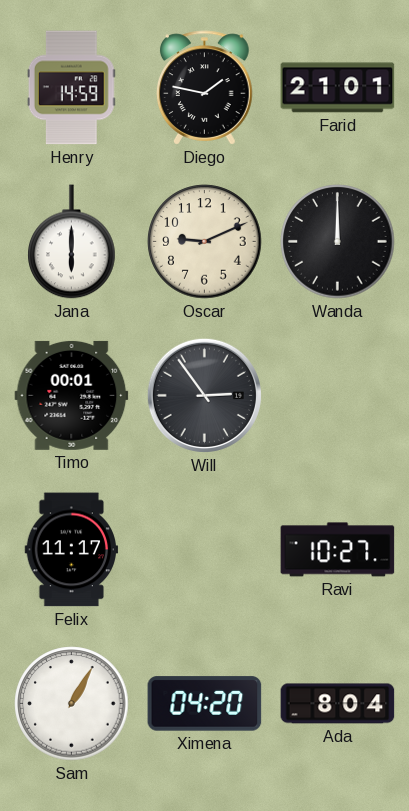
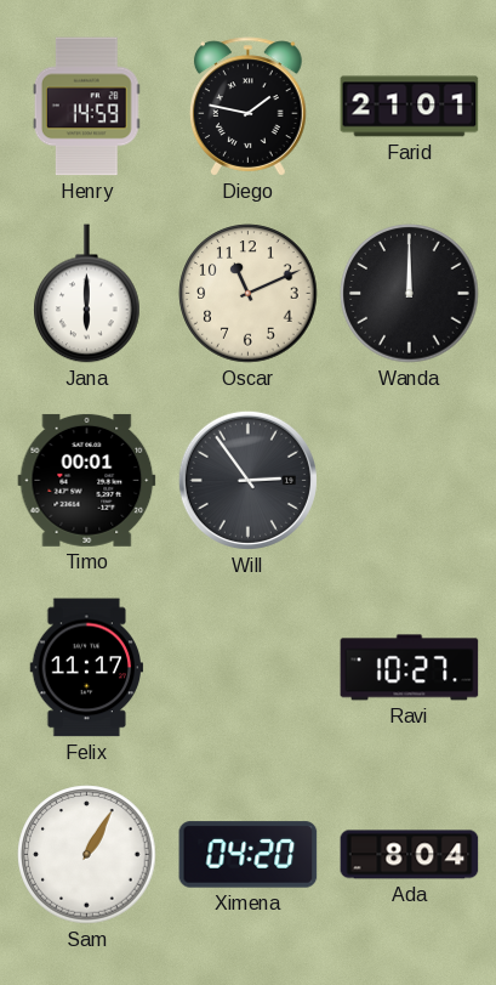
Oscar: 9:11 -> 11:11
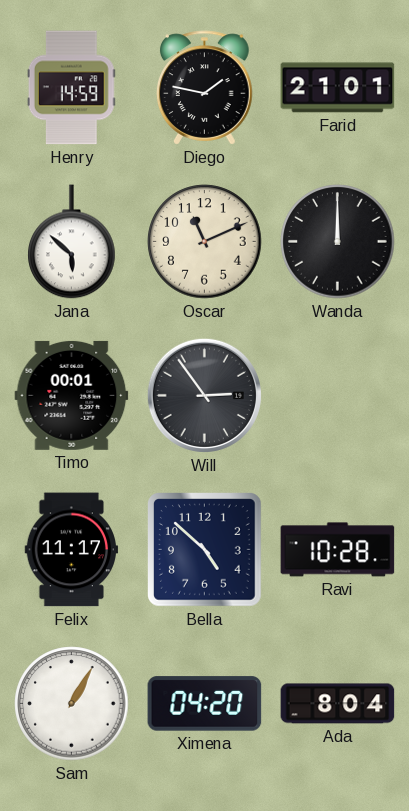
Jana: 6:00 -> 5:52
Bella: none -> 4:52
Ravi: 10:27 -> 10:28
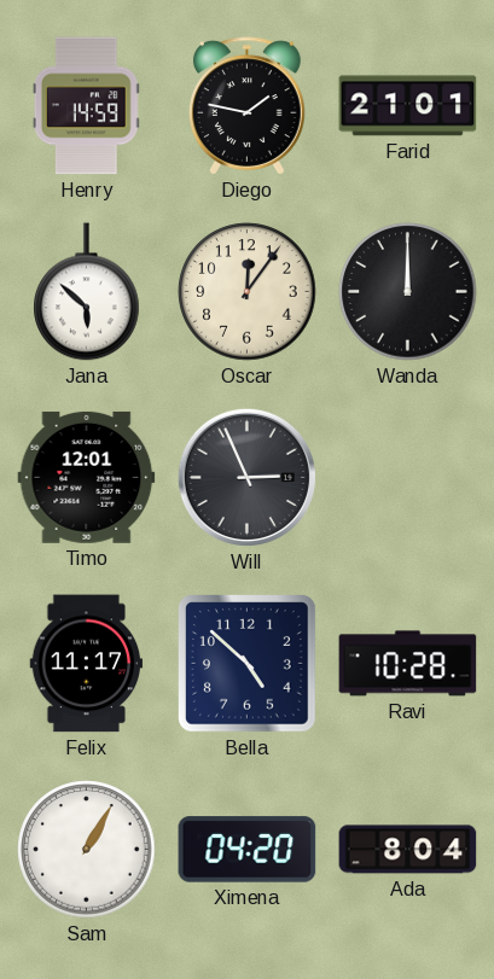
Oscar: 11:11 -> 12:06
Timo: 00:01 -> 12:01
Will: 2:54 -> 2:56
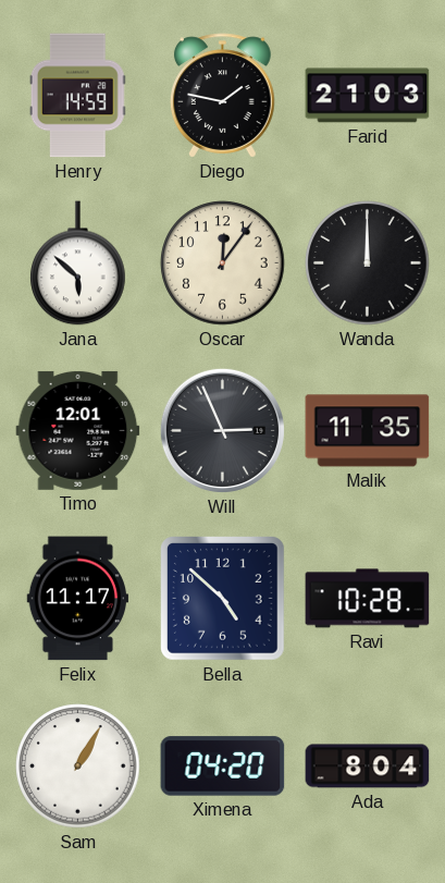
Farid: 21:01 -> 21:03
Malik: none -> 11:35
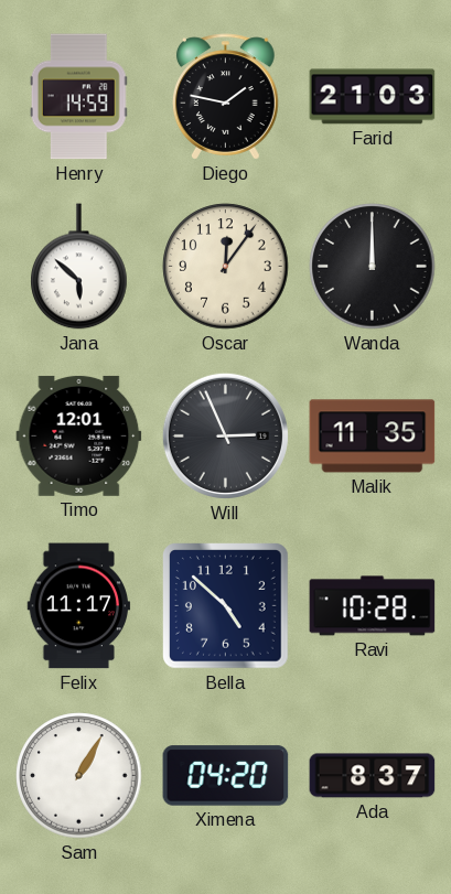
Ada: 8:04 -> 8:37
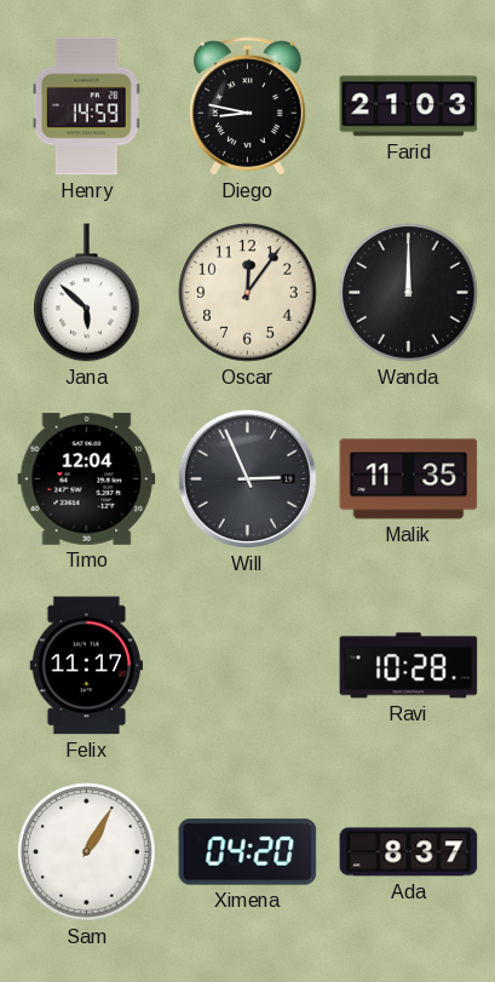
Diego: 1:47 -> 8:47
Timo: 12:01 -> 12:04
Bella: 4:52 -> none
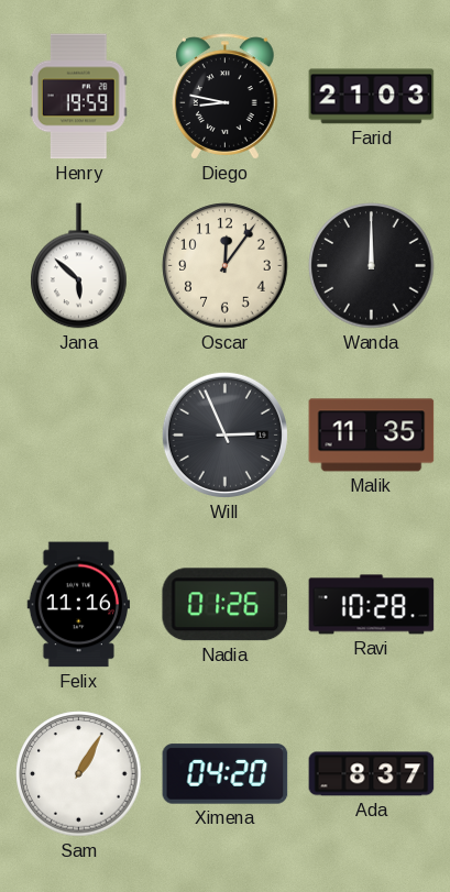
Henry: 14:59 -> 19:59
Timo: 12:04 -> none
Felix: 11:17 -> 11:16
Nadia: none -> 01:26
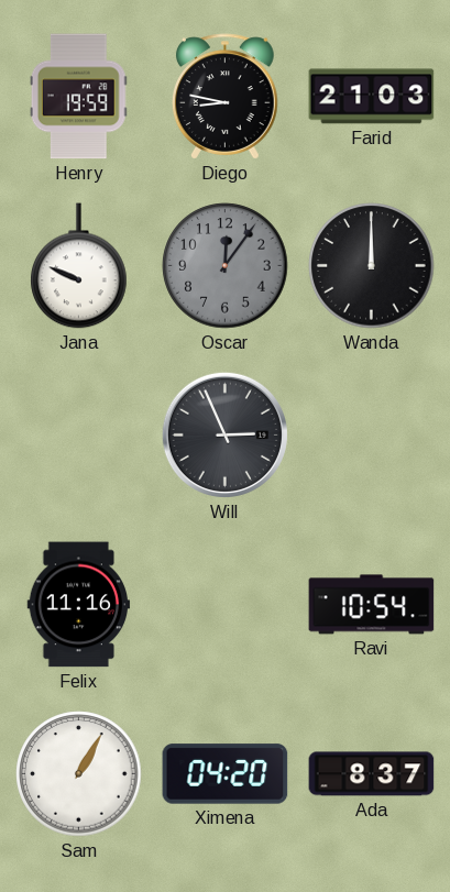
Jana: 5:52 -> 9:49
Oscar dial: cream -> grey
Malik: 11:35 -> none
Nadia: 01:26 -> none
Ravi: 10:28 -> 10:54
